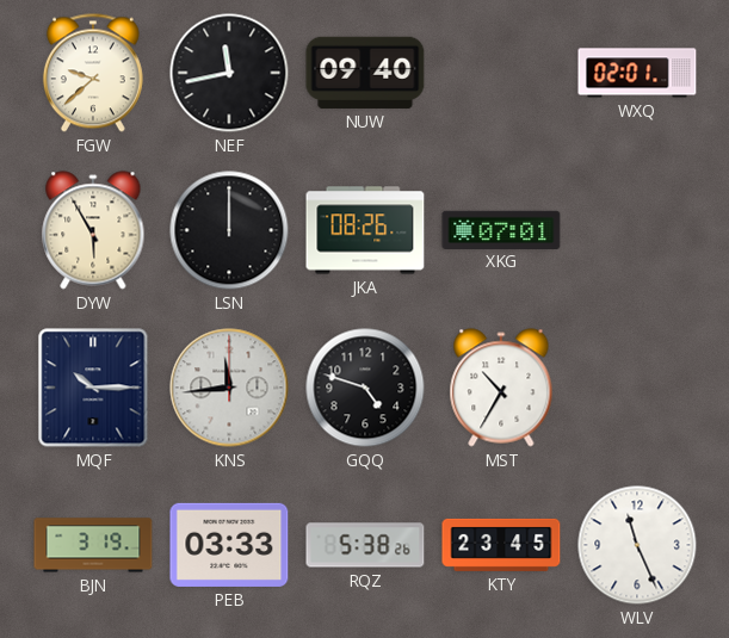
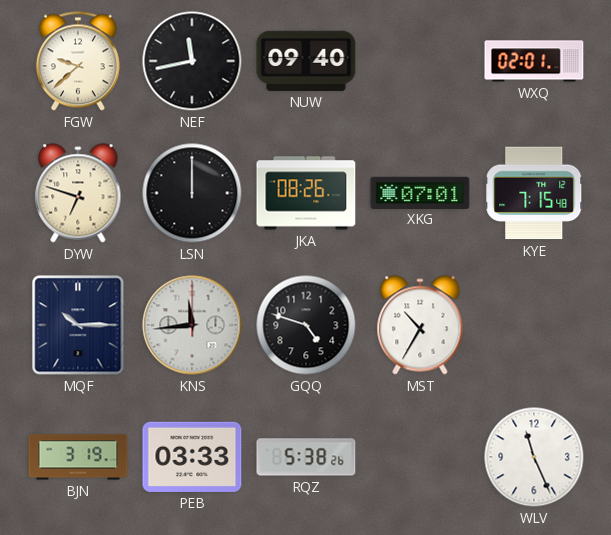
DYW: 5:55 -> 6:48
KYE: none -> 7:15
KTY: 23:45 -> none
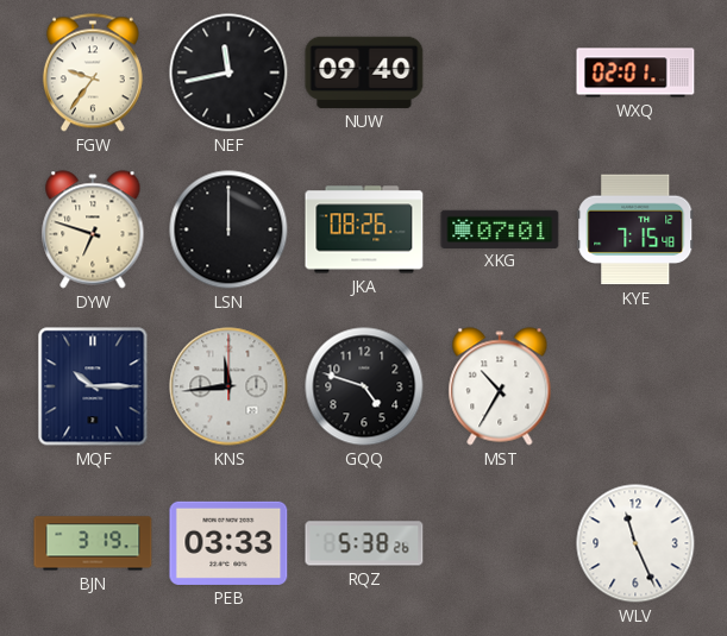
FGW: 9:38 -> 9:36
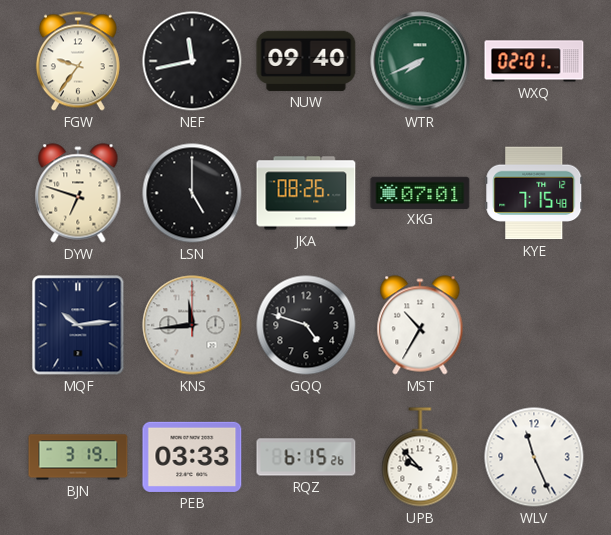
WTR: none -> 7:41
LSN: 12:00 -> 5:00
MQF: 10:15 -> 10:14
RQZ: 5:38 -> 6:15
UPB: none -> 9:53
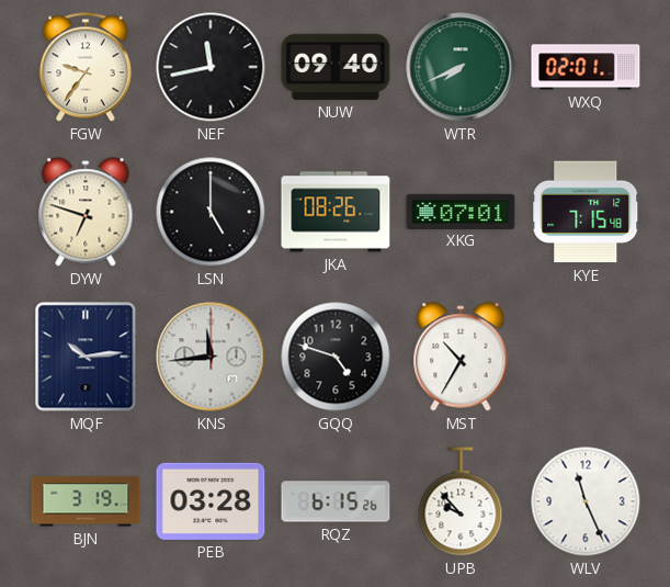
PEB: 03:33 -> 03:28
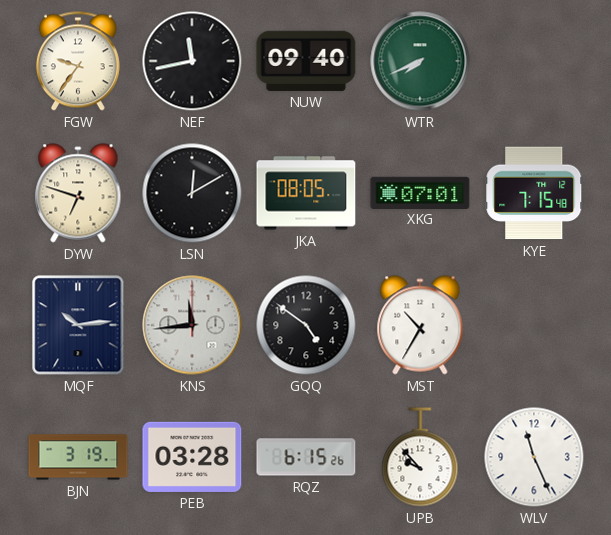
WXQ: 02:01 -> none
LSN: 5:00 -> 12:10
JKA: 08:26 -> 08:05
GQQ: 4:48 -> 4:51
